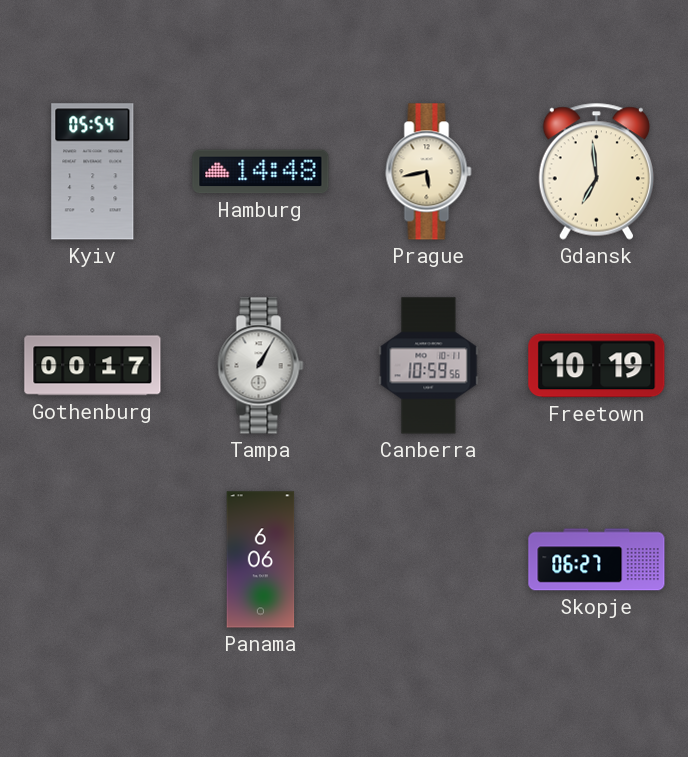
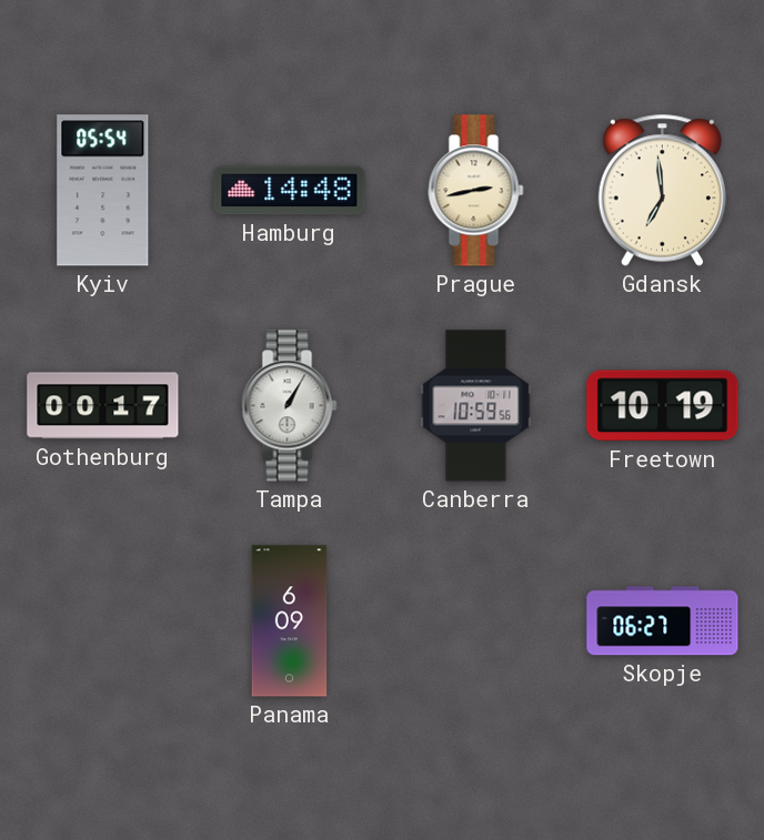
Prague: 5:43 -> 2:43
Panama: 6:06 -> 6:09
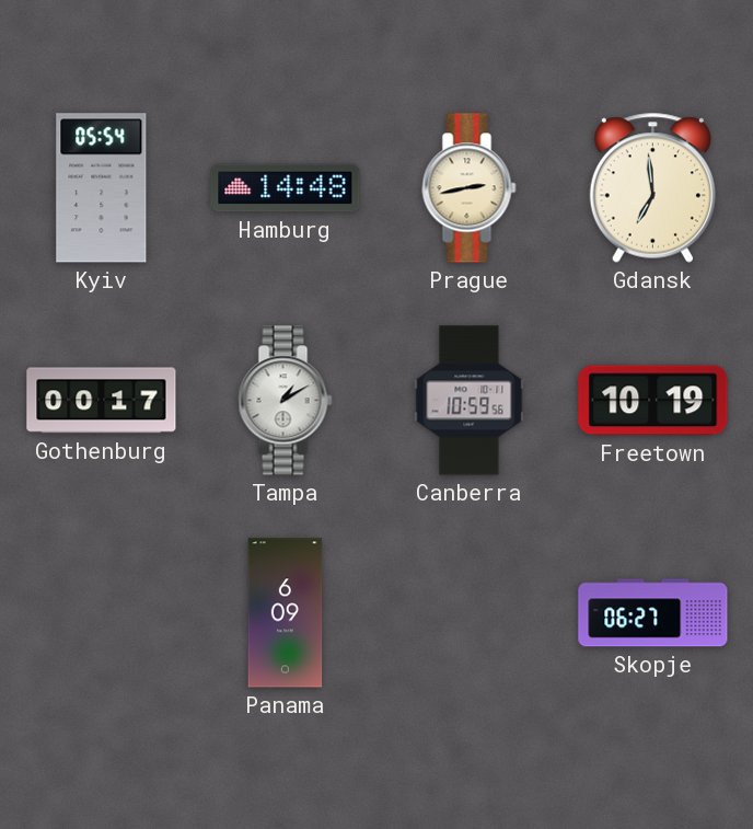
Tampa: 1:05 -> 1:10
